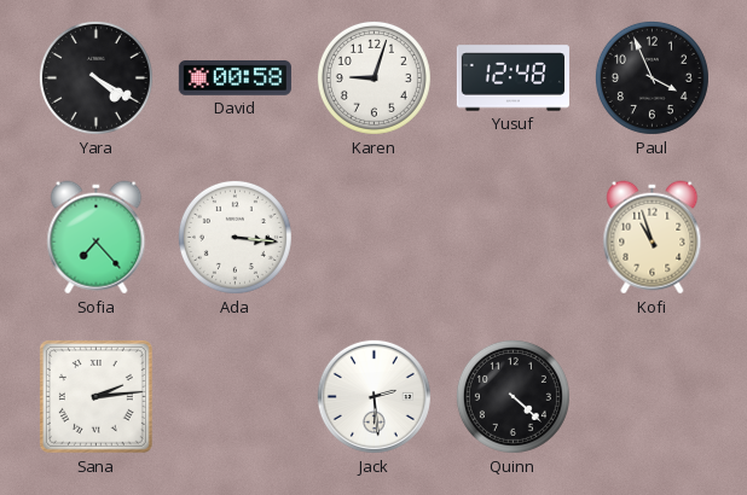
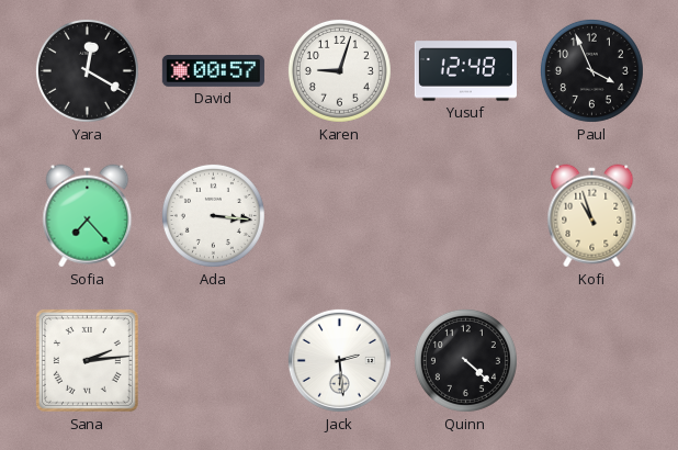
Yara: 4:20 -> 12:20
David: 00:58 -> 00:57
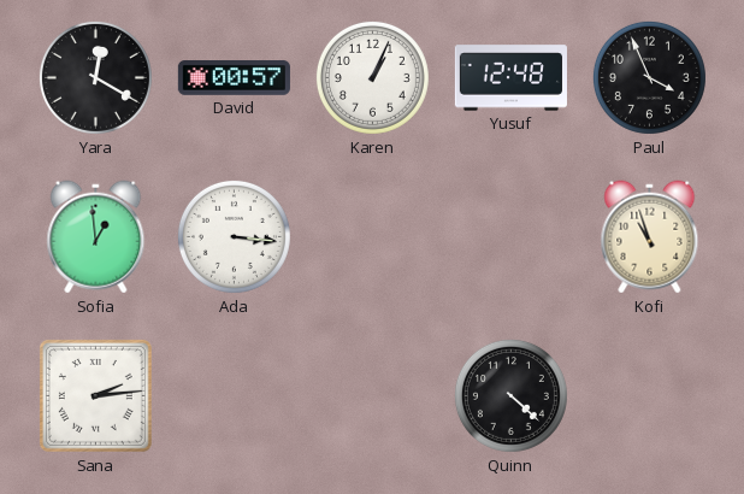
Karen: 9:03 -> 1:04
Sofia: 7:23 -> 12:59
Jack: 2:29 -> none
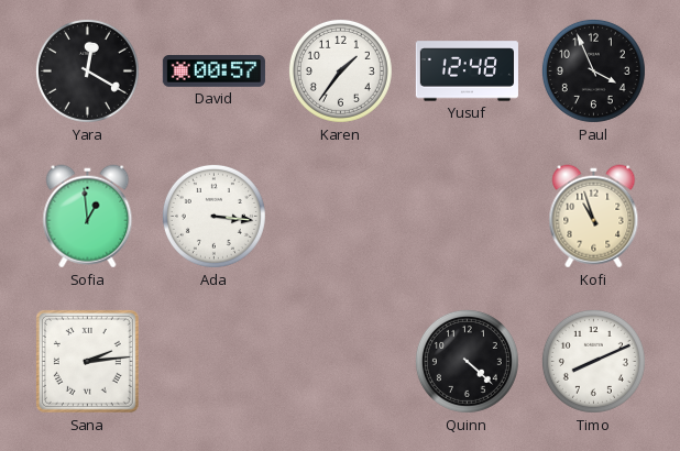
Karen: 1:04 -> 1:36
Timo: none -> 8:11
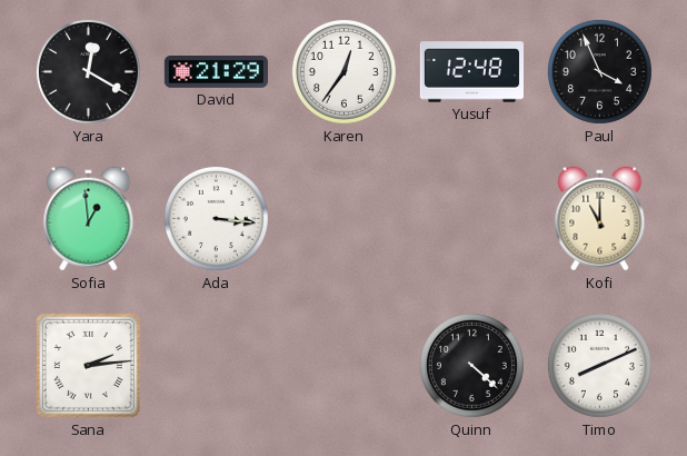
David: 00:57 -> 21:29
Karen: 1:36 -> 12:36
Kofi: 10:57 -> 11:00
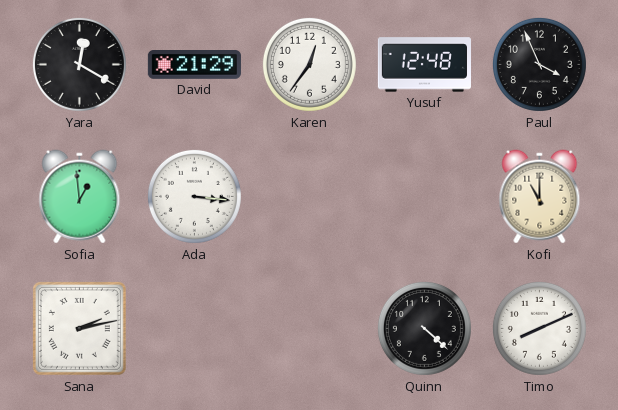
Sana: 2:14 -> 2:13
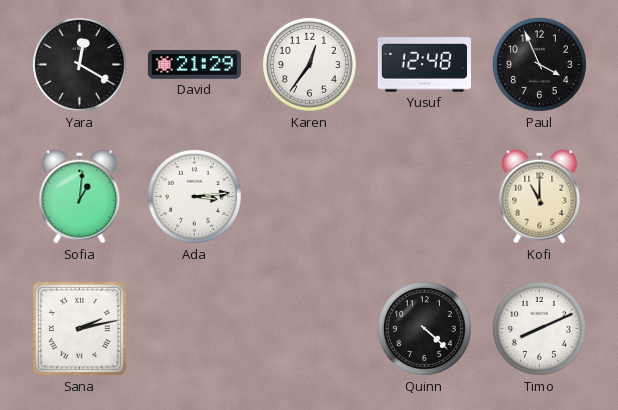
Sofia: 12:59 -> 1:01
Ada: 3:16 -> 3:14
